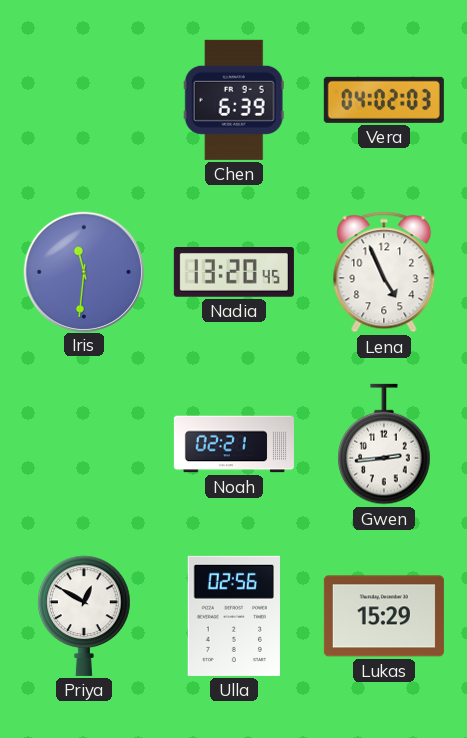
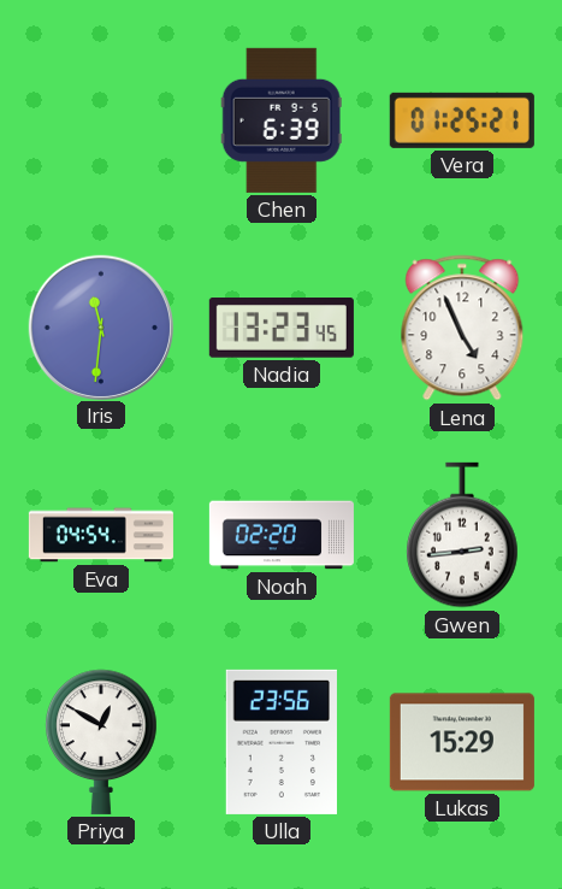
Vera: 04:02 -> 01:25
Nadia: 13:20 -> 13:23
Eva: none -> 04:54
Noah: 02:21 -> 02:20
Ulla: 02:56 -> 23:56
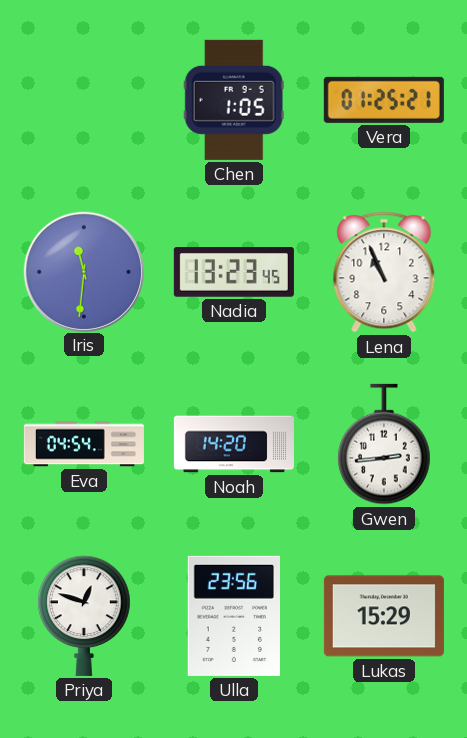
Chen: 6:39 -> 1:05
Lena: 4:56 -> 10:56
Noah: 02:20 -> 14:20
Priya: 12:50 -> 12:48
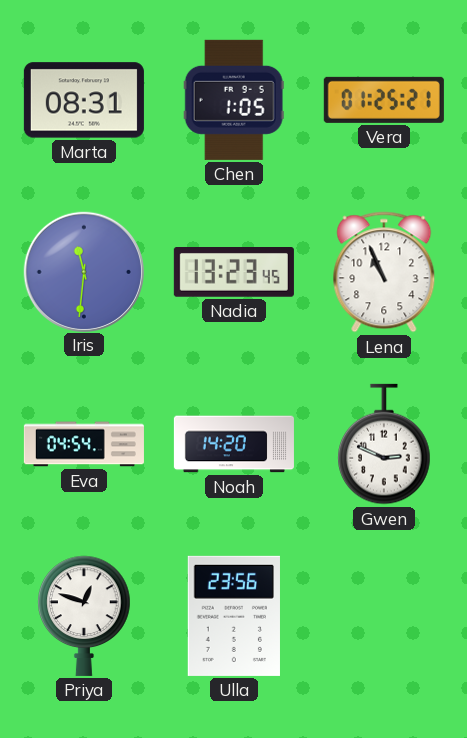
Marta: none -> 08:31
Gwen: 2:44 -> 2:49
Lukas: 15:29 -> none
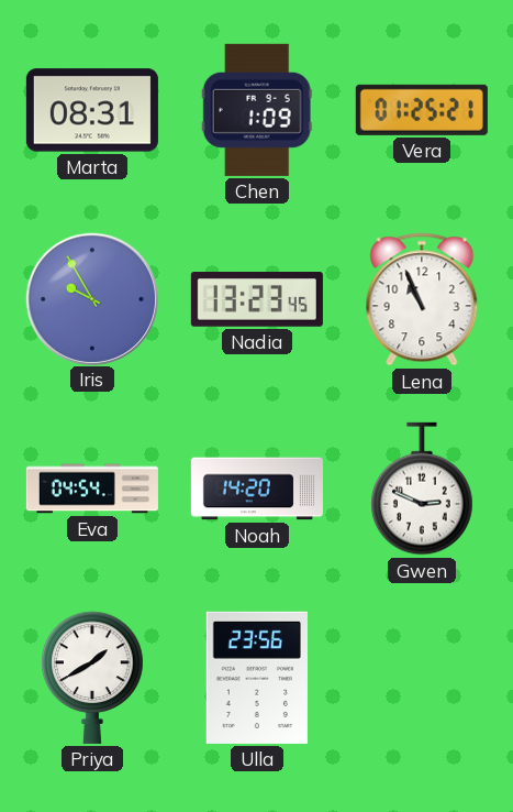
Chen: 1:05 -> 1:09
Iris: 11:31 -> 9:55
Priya: 12:48 -> 1:40
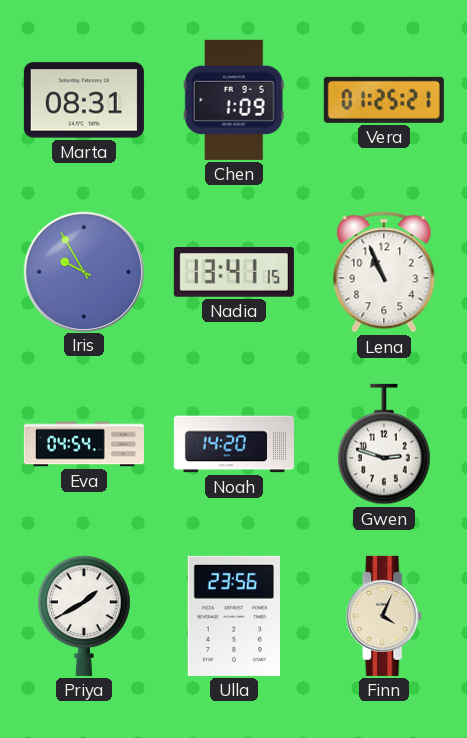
Nadia: 13:23 -> 13:41
Gwen: 2:49 -> 2:48
Finn: none -> 4:04
